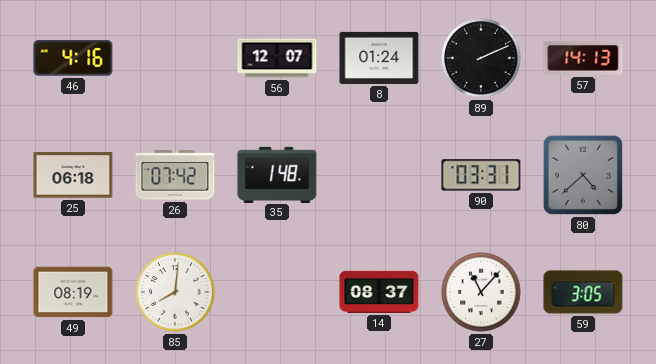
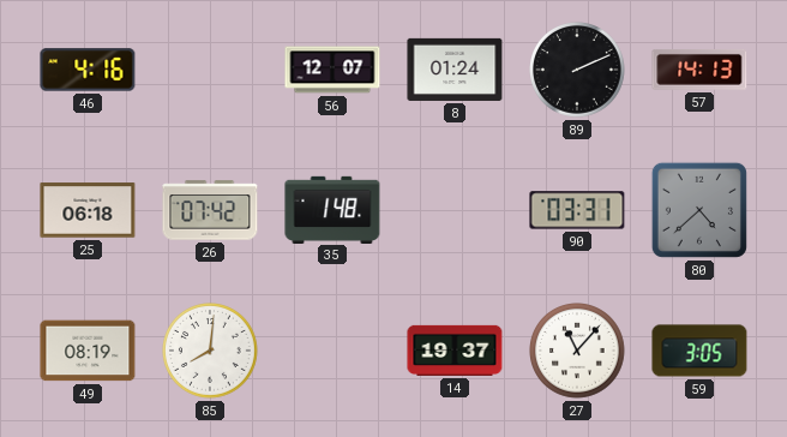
14: 08:37 -> 19:37
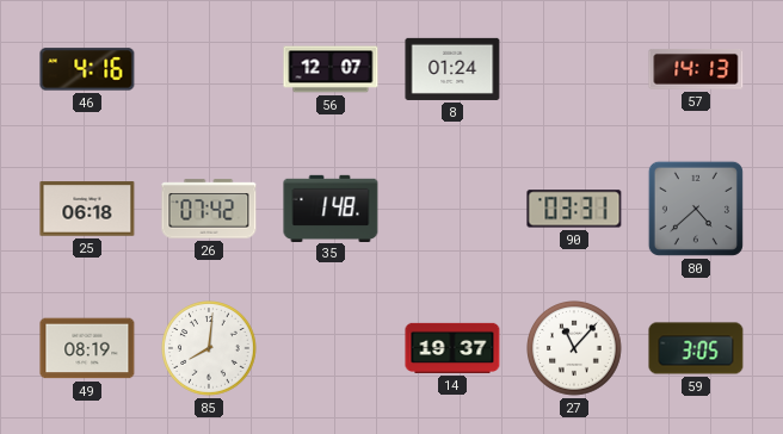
89: 2:11 -> none
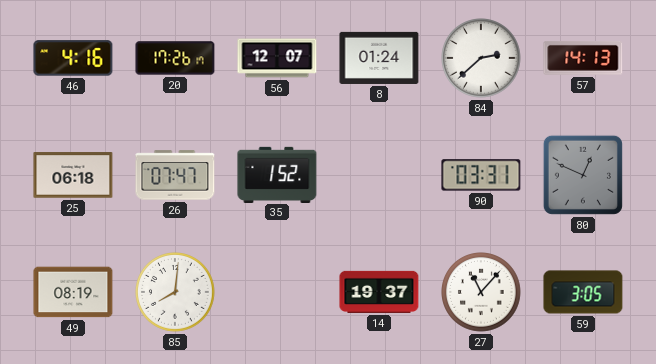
20: none -> 17:26
84: none -> 2:38
26: 07:42 -> 07:47
35: 1:48 -> 1:52
80: 4:38 -> 12:49
